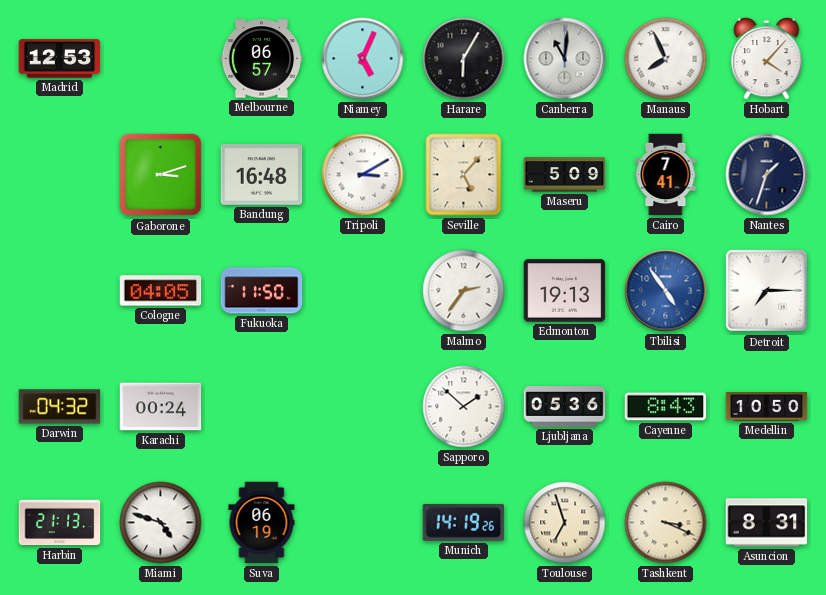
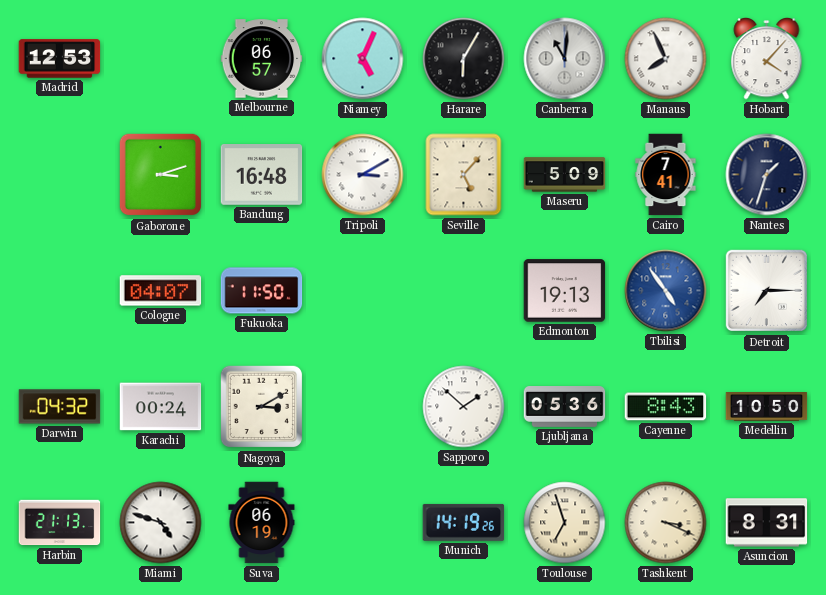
Cologne: 04:05 -> 04:07
Malmo: 2:36 -> none
Nagoya: none -> 3:10
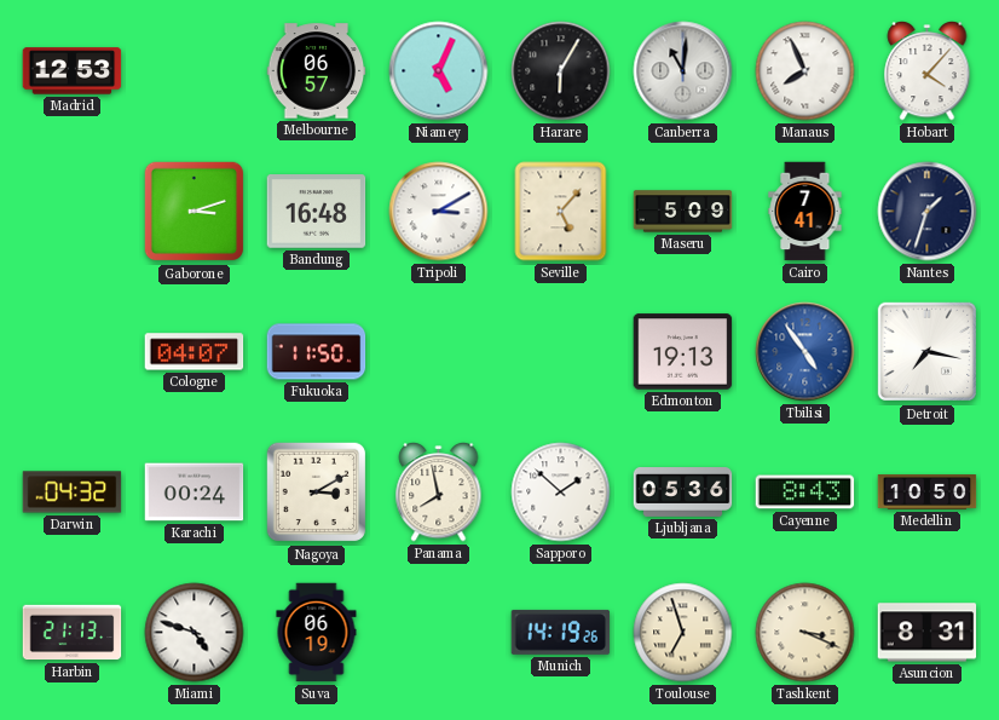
Detroit: 7:15 -> 7:17
Panama: none -> 7:58
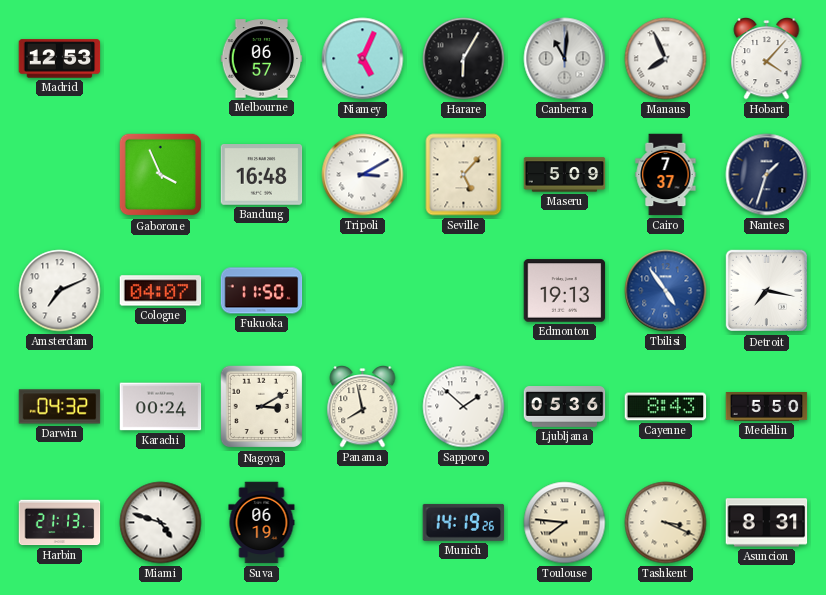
Gaborone: 3:12 -> 3:56
Cairo: 7:41 -> 7:37
Amsterdam: none -> 7:11
Medellin: 10:50 -> 5:50
Toulouse: 6:57 -> 7:46
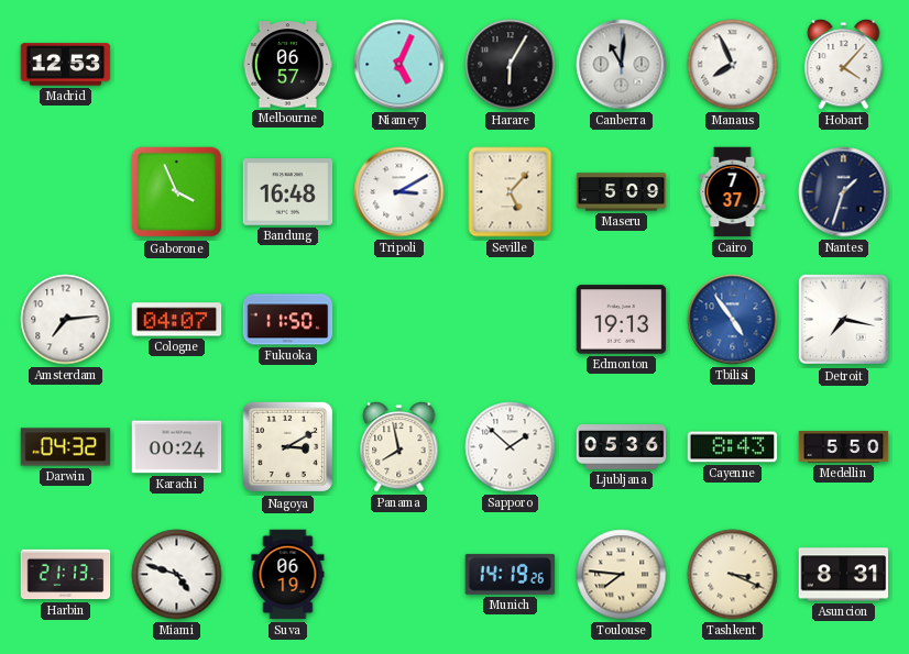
Amsterdam: 7:11 -> 7:14
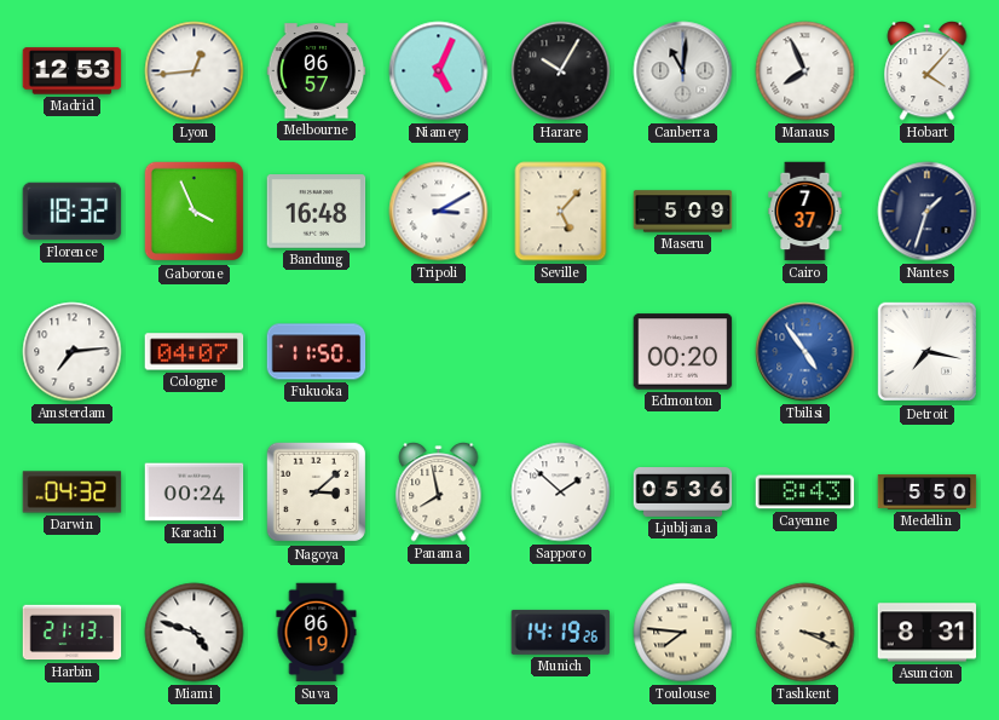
Lyon: none -> 12:44
Harare: 6:05 -> 10:05
Florence: none -> 18:32
Edmonton: 19:13 -> 00:20
Nagoya: 3:10 -> 3:08
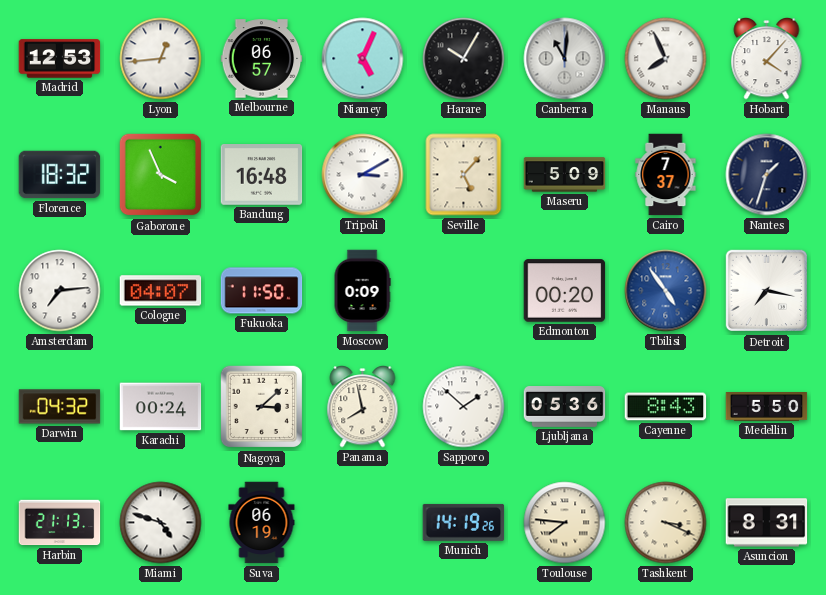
Moscow: none -> 0:09
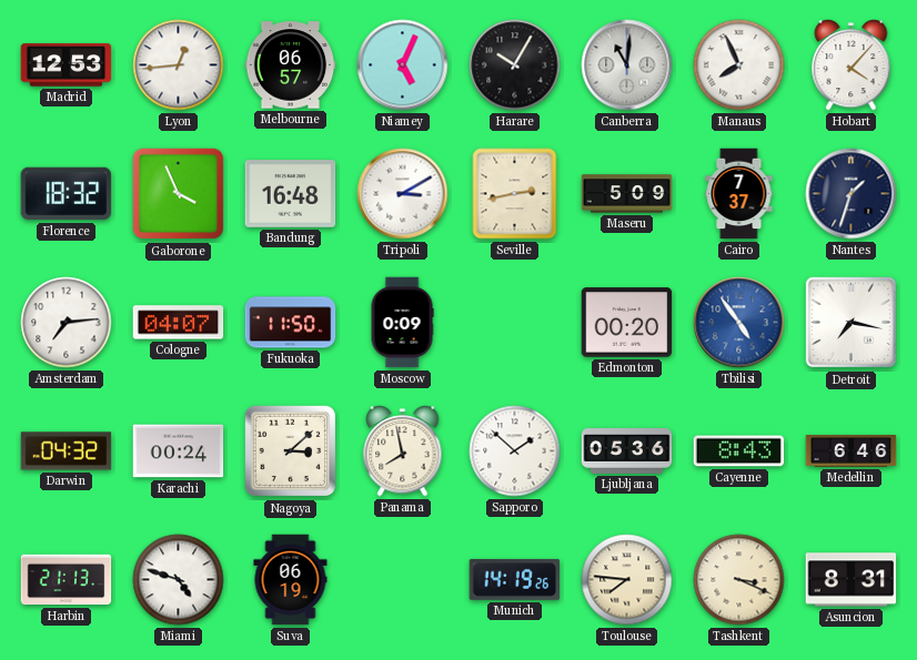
Seville: 5:07 -> 2:43
Medellin: 5:50 -> 6:46
